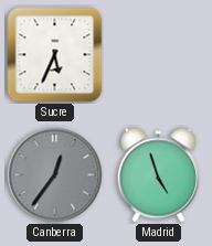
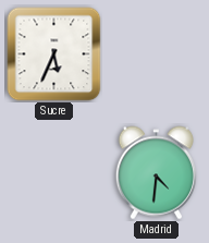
Canberra: 12:36 -> none
Madrid: 4:57 -> 4:31
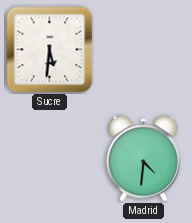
Sucre: 5:34 -> 5:31
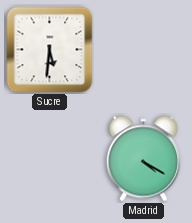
Madrid: 4:31 -> 4:20
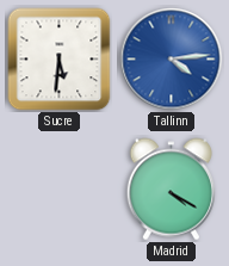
Tallinn: none -> 4:14
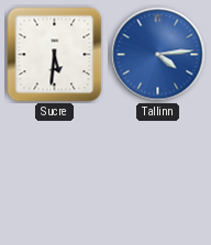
Madrid: 4:20 -> none
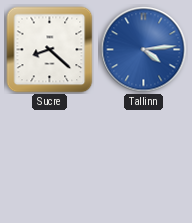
Sucre: 5:31 -> 8:22
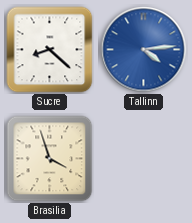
Brasilia: none -> 3:57
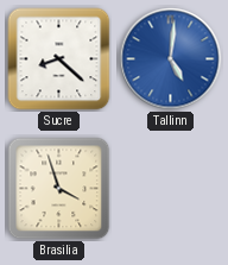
Tallinn: 4:14 -> 5:01
